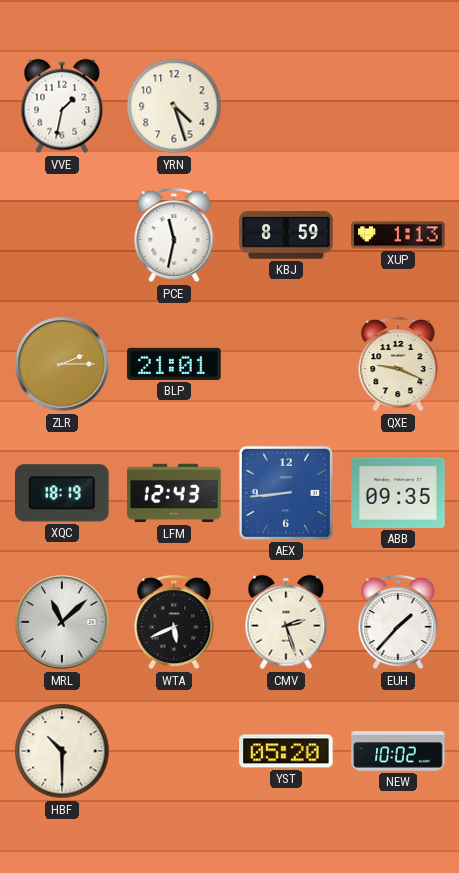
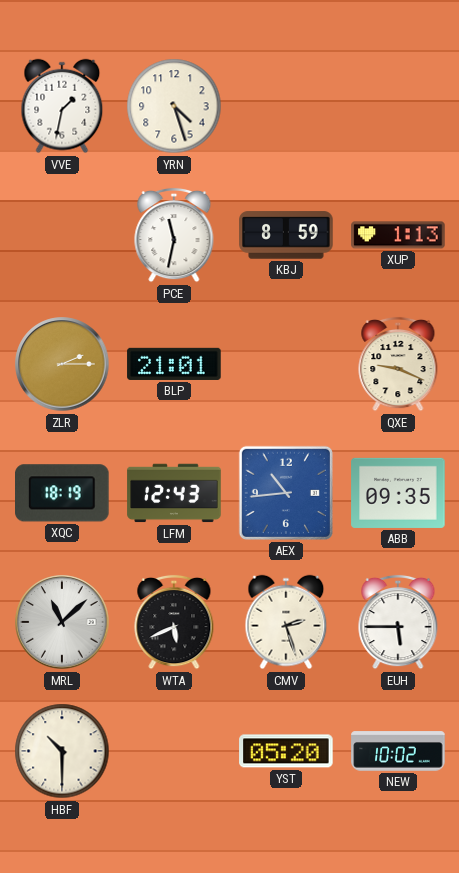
AEX: 8:44 -> 10:44
EUH: 1:37 -> 5:45
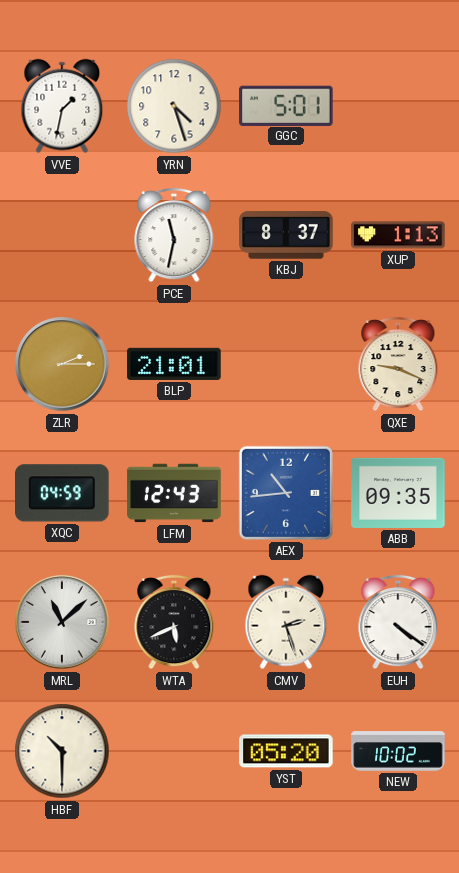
GGC: none -> 5:01
KBJ: 8:59 -> 8:37
XQC: 18:19 -> 04:59
EUH: 5:45 -> 4:21
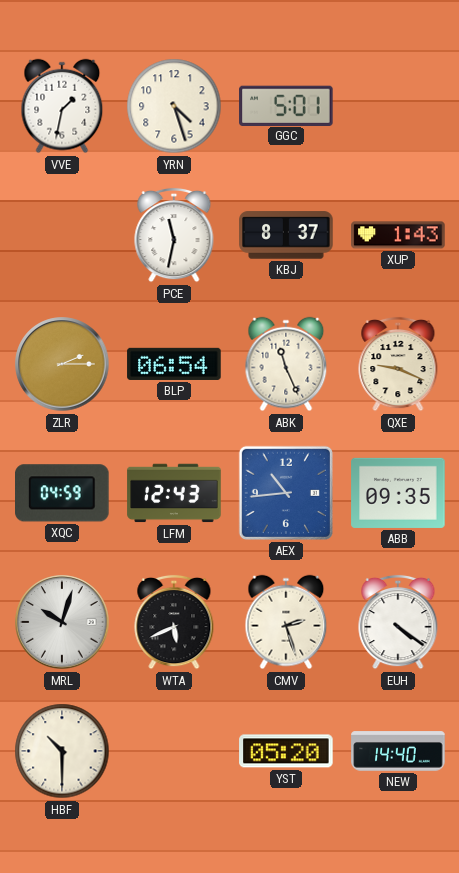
XUP: 1:13 -> 1:43
BLP: 21:01 -> 06:54
ABK: none -> 11:26
MRL: 11:08 -> 10:03
NEW: 10:02 -> 14:40
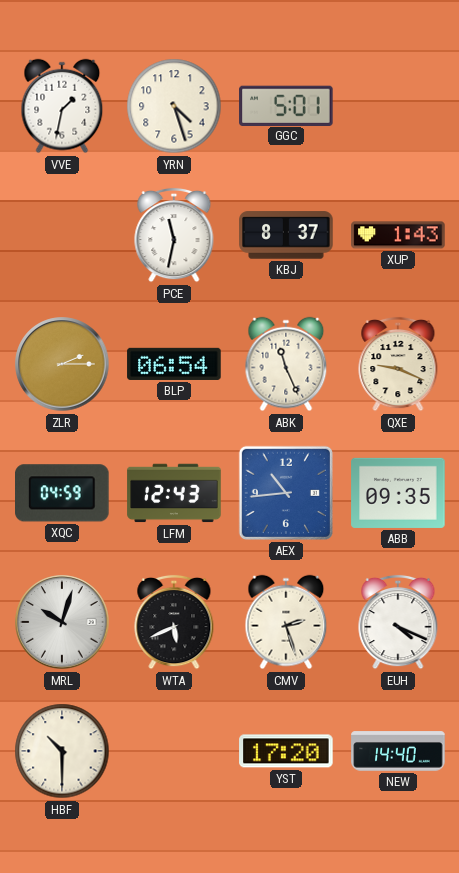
EUH: 4:21 -> 4:19
YST: 05:20 -> 17:20
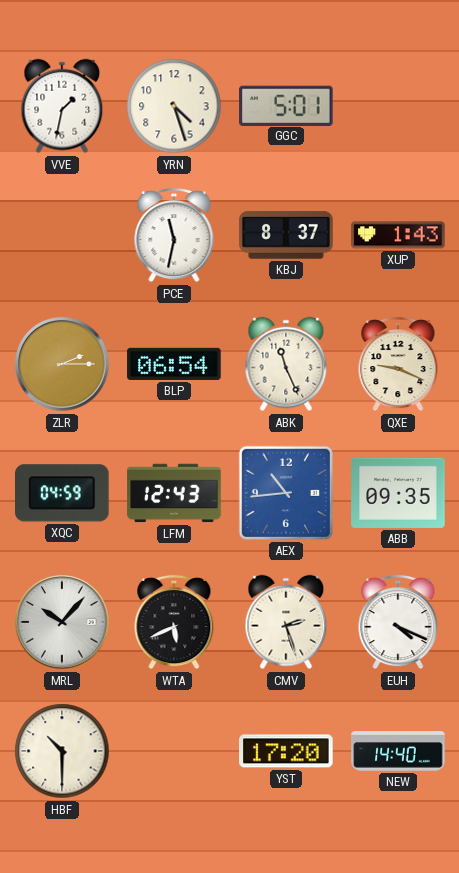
MRL: 10:03 -> 10:07
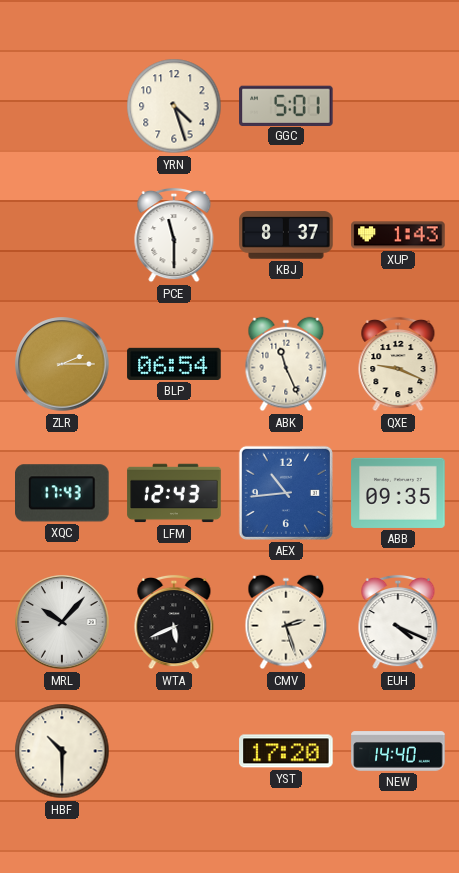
VVE: 1:32 -> none
PCE: 11:32 -> 11:30
XQC: 04:59 -> 17:43
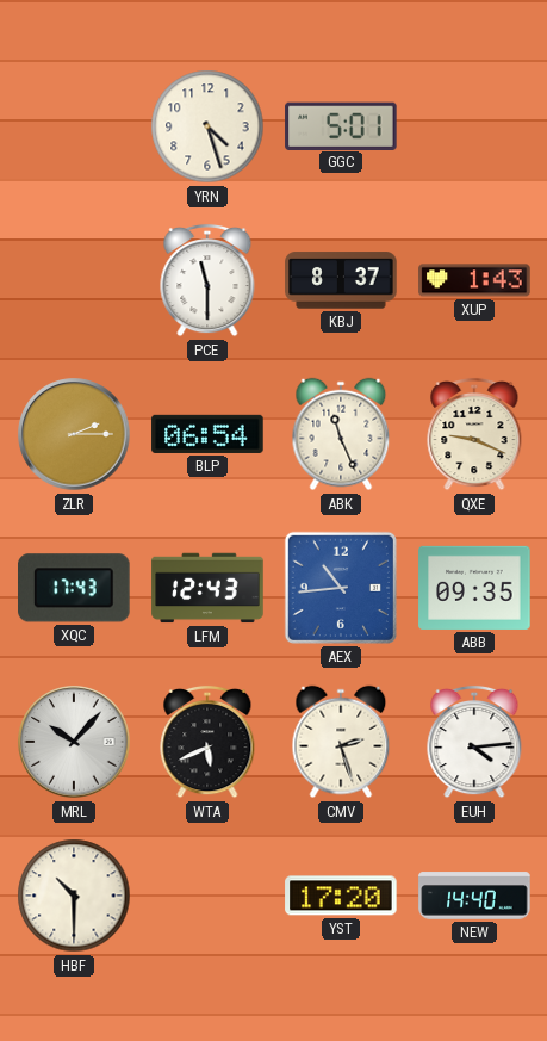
EUH: 4:19 -> 4:14
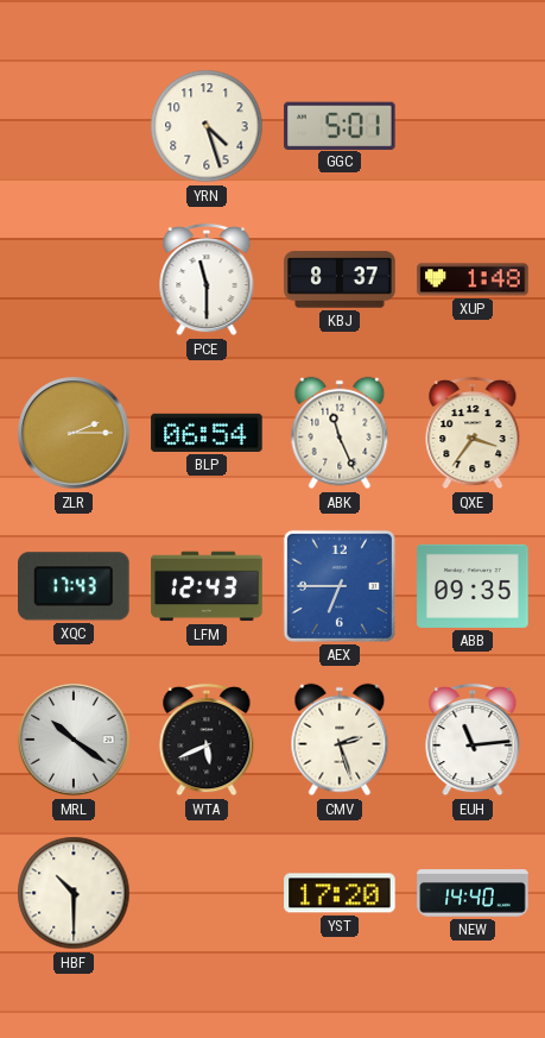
XUP: 1:43 -> 1:48
QXE: 9:19 -> 3:36
AEX: 10:44 -> 6:45
MRL: 10:07 -> 10:21
EUH: 4:14 -> 11:14
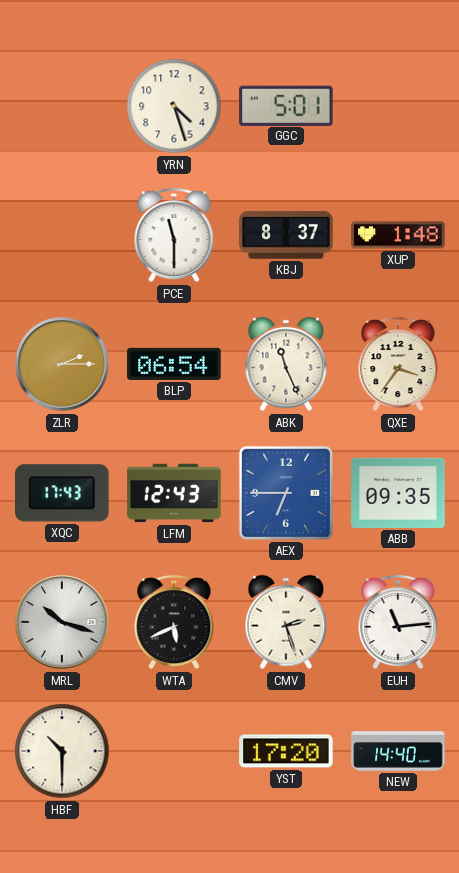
MRL: 10:21 -> 10:18
